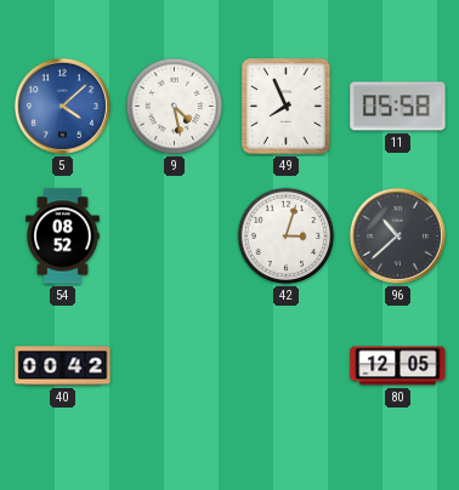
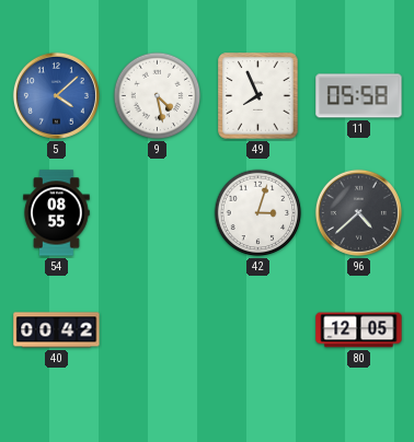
54: 08:52 -> 08:55
96: 10:38 -> 4:38
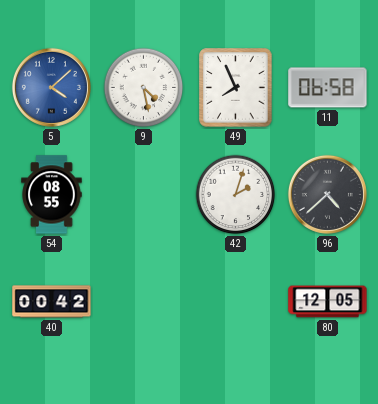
11: 05:58 -> 06:58
42: 3:03 -> 2:03
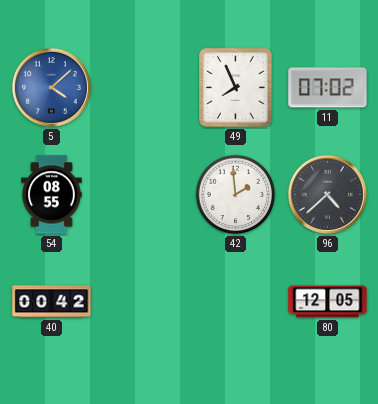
9: 4:28 -> none
11: 06:58 -> 07:02
42: 2:03 -> 1:59
